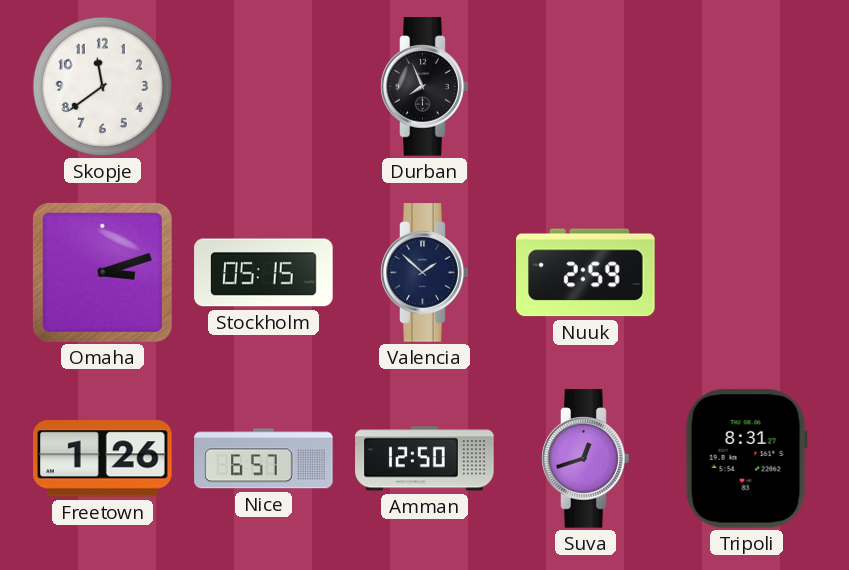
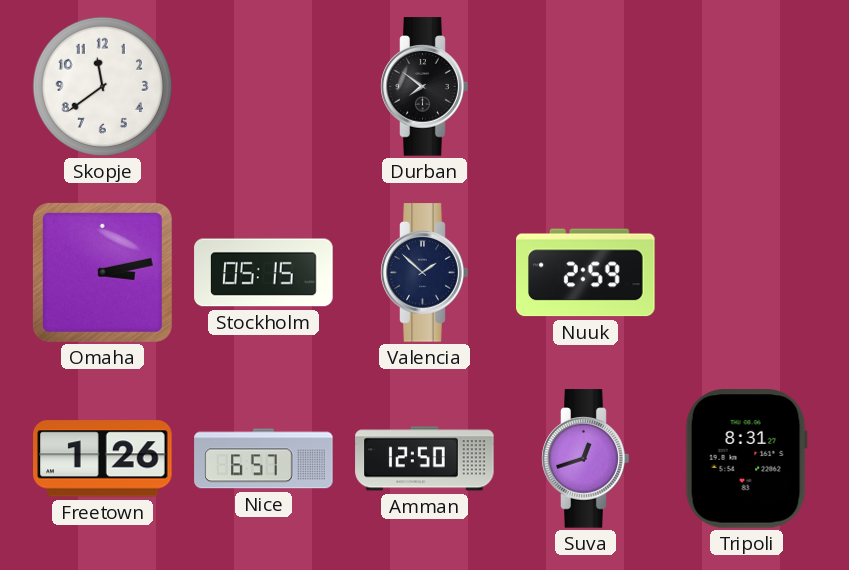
Durban: 7:56 -> 7:51
Omaha: 3:12 -> 3:13
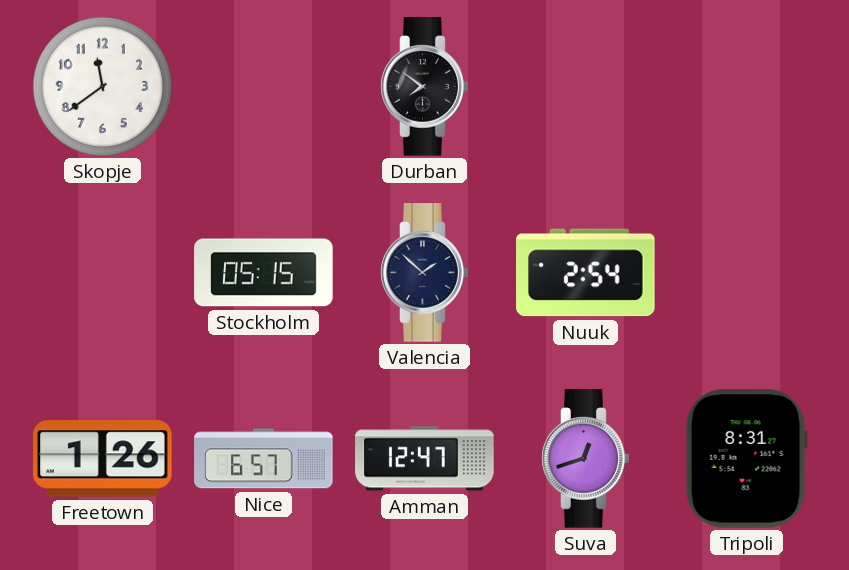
Omaha: 3:13 -> none
Nuuk: 2:59 -> 2:54
Amman: 12:50 -> 12:47
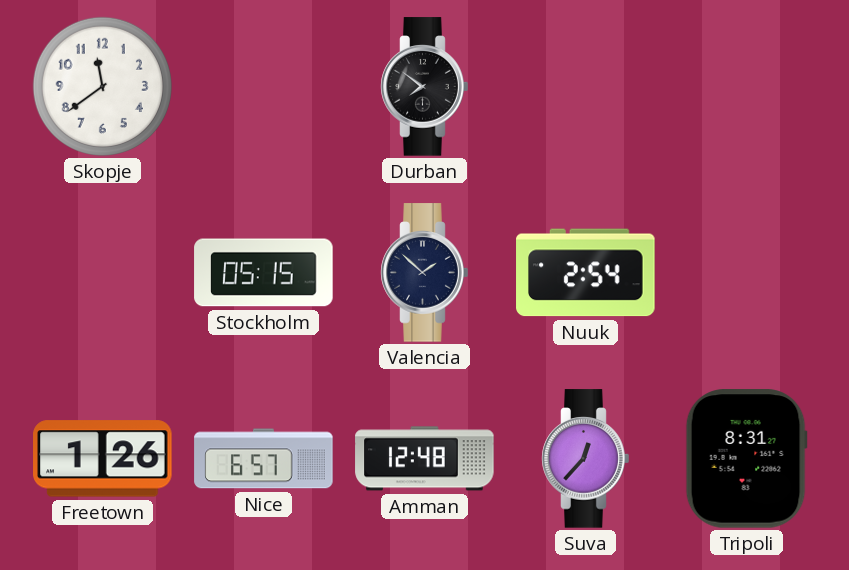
Amman: 12:47 -> 12:48
Suva: 12:42 -> 12:37
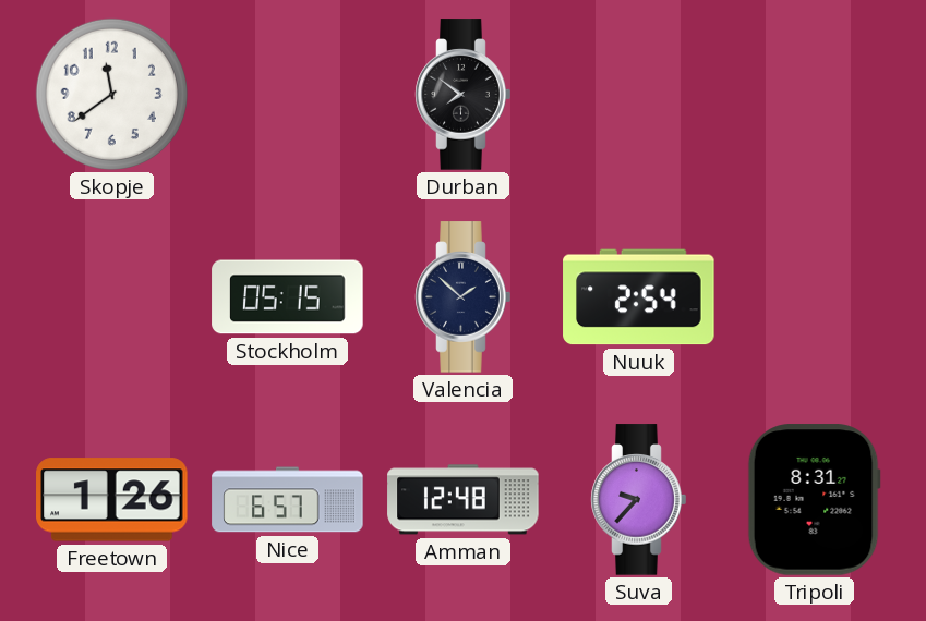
Suva: 12:37 -> 9:37
